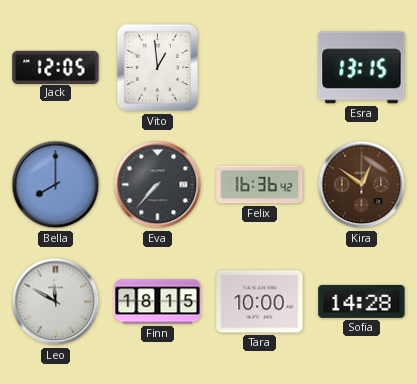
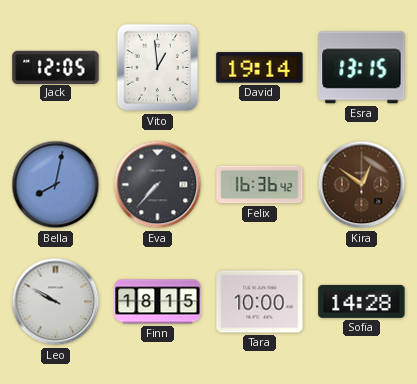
David: none -> 19:14
Bella: 8:00 -> 8:02
Leo: 11:50 -> 9:50
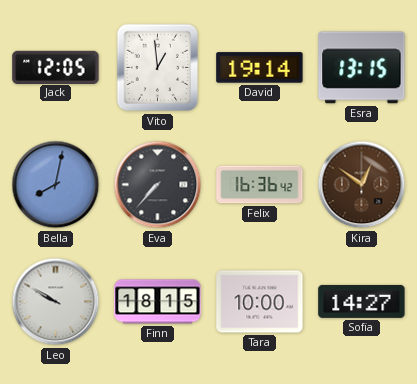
Sofia: 14:28 -> 14:27
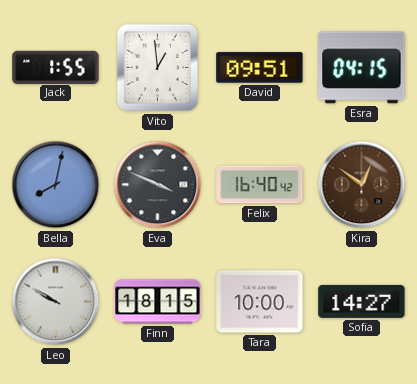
Jack: 12:05 -> 1:55
David: 19:14 -> 09:51
Esra: 13:15 -> 04:15
Eva: 7:37 -> 3:49
Felix: 16:36 -> 16:40
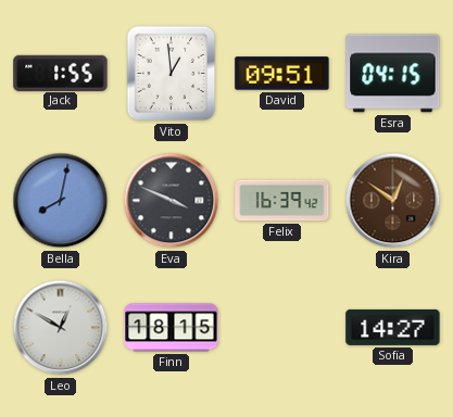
Felix: 16:40 -> 16:39
Leo: 9:50 -> 12:50
Tara: 10:00 -> none
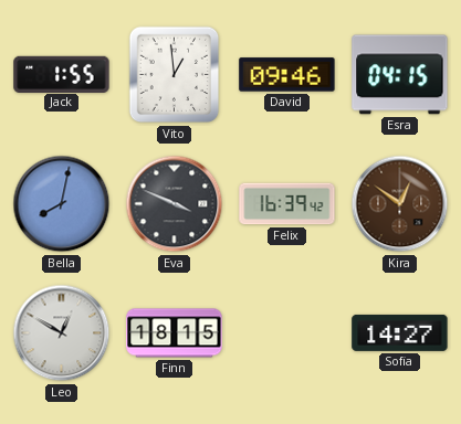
David: 09:51 -> 09:46
